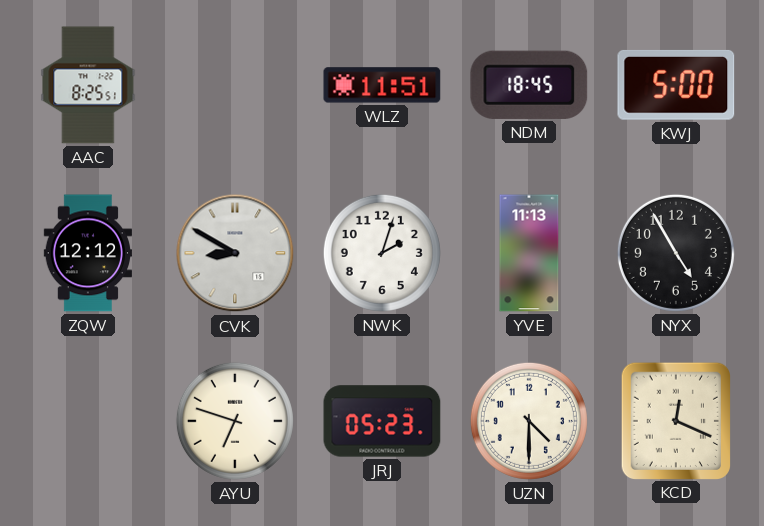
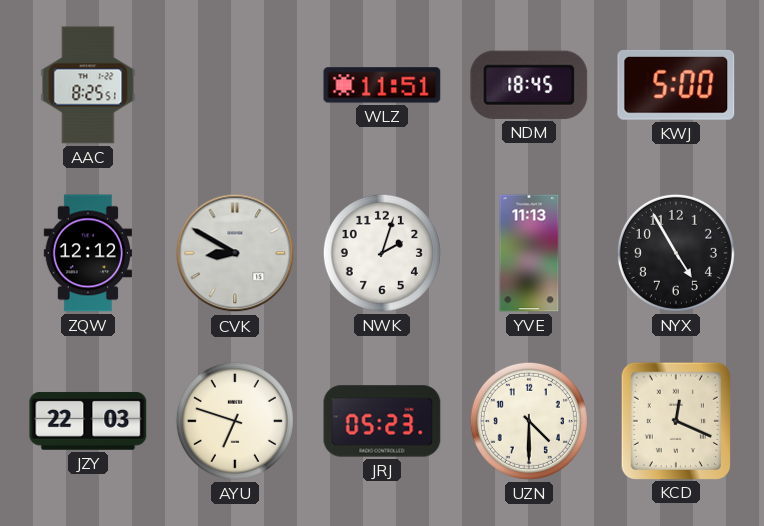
JZY: none -> 22:03
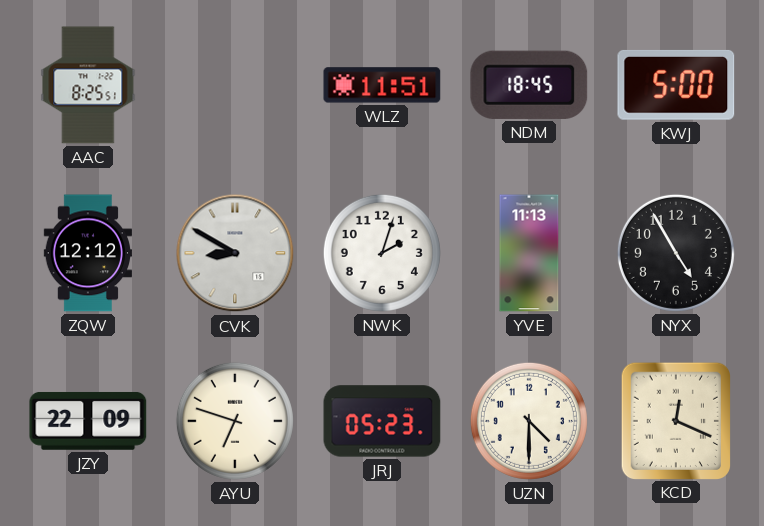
JZY: 22:03 -> 22:09
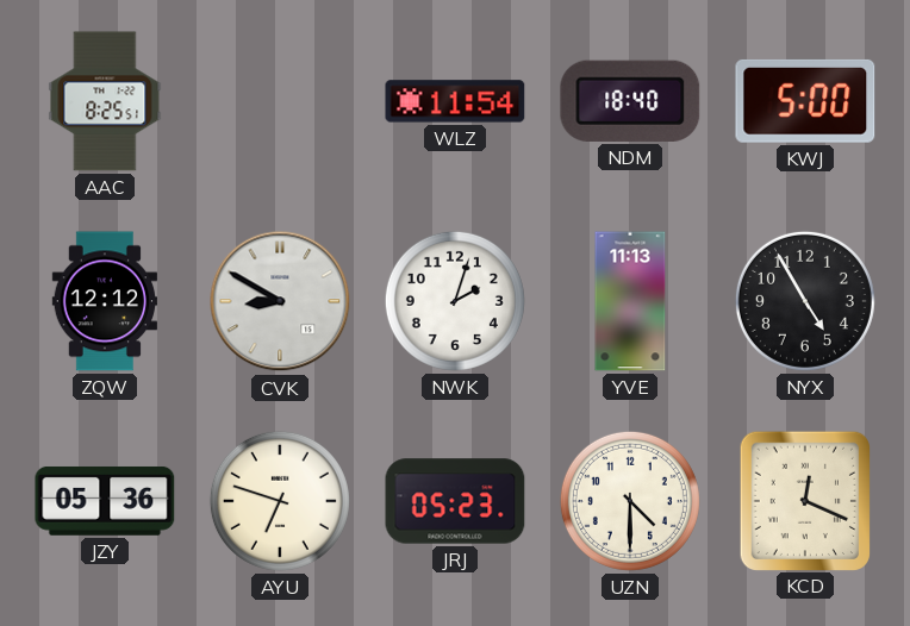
WLZ: 11:51 -> 11:54
NDM: 18:45 -> 18:40
JZY: 22:09 -> 05:36
